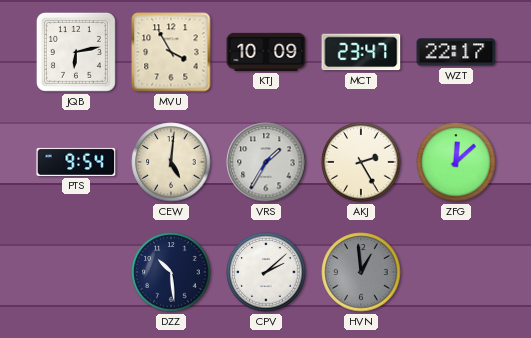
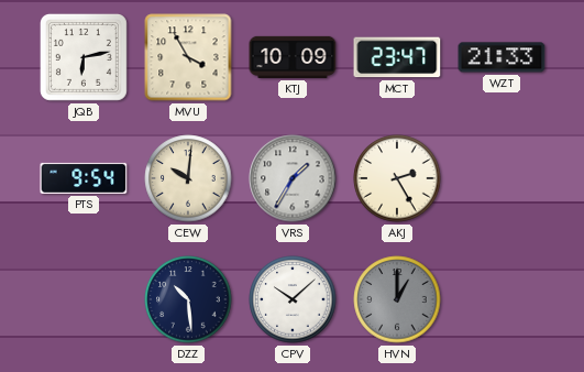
WZT: 22:17 -> 21:33
CEW: 5:01 -> 10:01
ZFG: 12:08 -> none
CPV: 2:08 -> 10:08
HVN: 12:59 -> 1:00
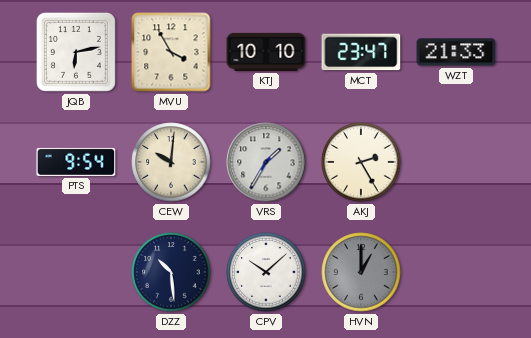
KTJ: 10:09 -> 10:10
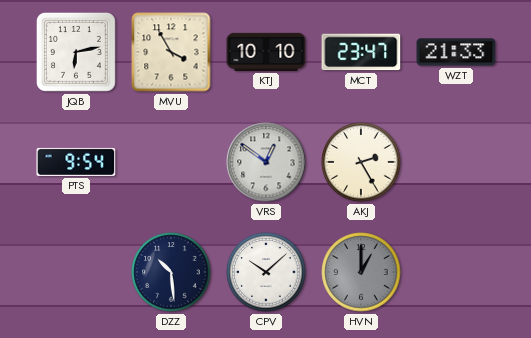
CEW: 10:01 -> none
VRS: 1:35 -> 12:51
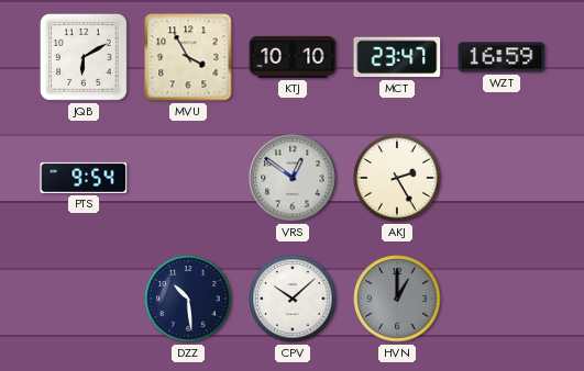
JQB: 6:13 -> 6:10
WZT: 21:33 -> 16:59
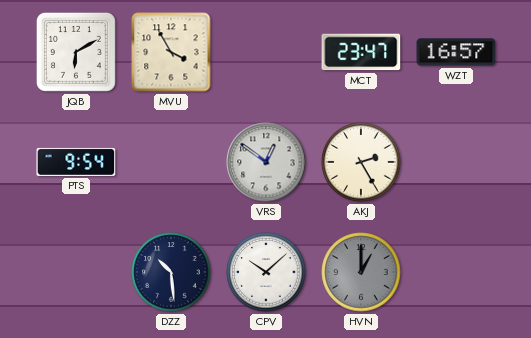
KTJ: 10:10 -> none
WZT: 16:59 -> 16:57
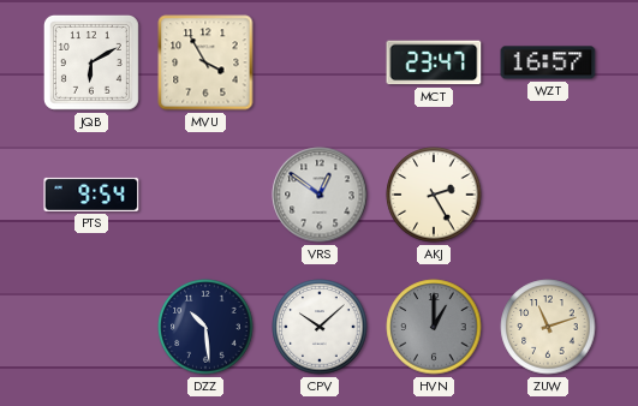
ZUW: none -> 11:12
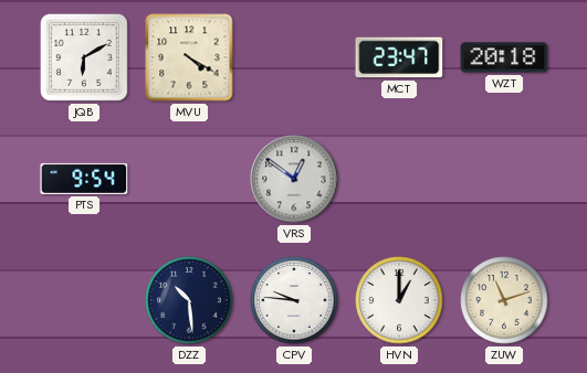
MVU: 3:55 -> 4:20
WZT: 16:57 -> 20:18
AKJ: 2:25 -> none
CPV: 10:08 -> 9:46
HVN dial: grey -> white
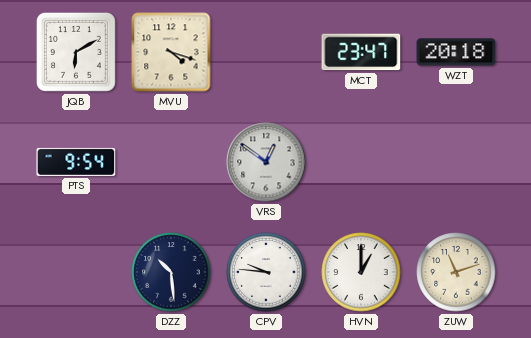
MVU: 4:20 -> 4:18
